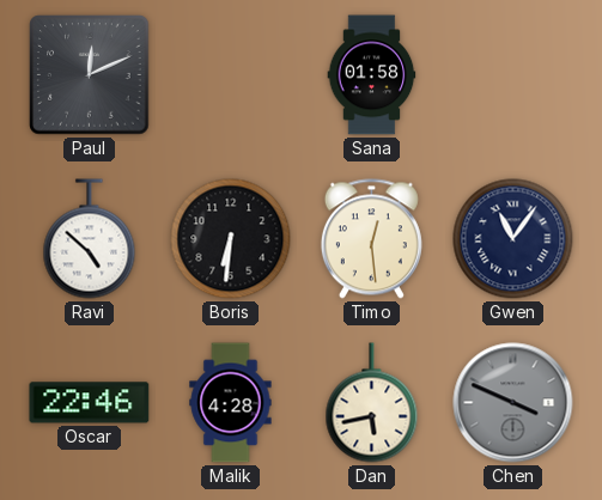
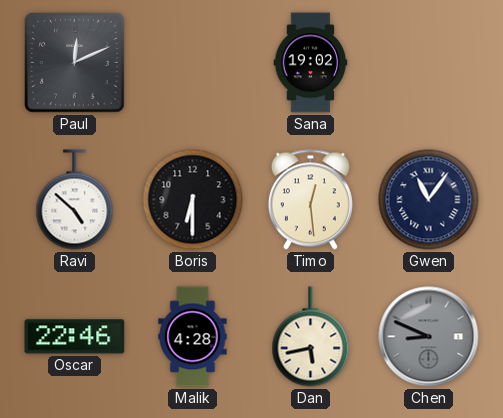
Sana: 01:58 -> 19:02
Boris: 6:31 -> 6:30
Chen: 3:49 -> 8:49
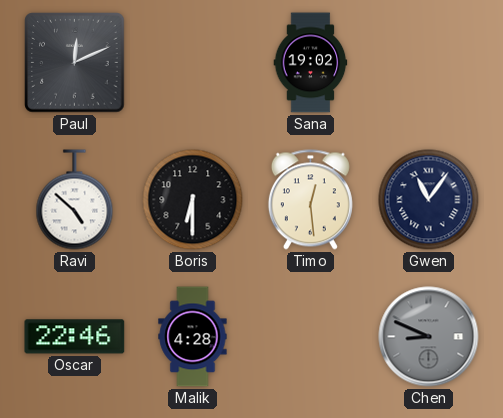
Dan: 5:43 -> none
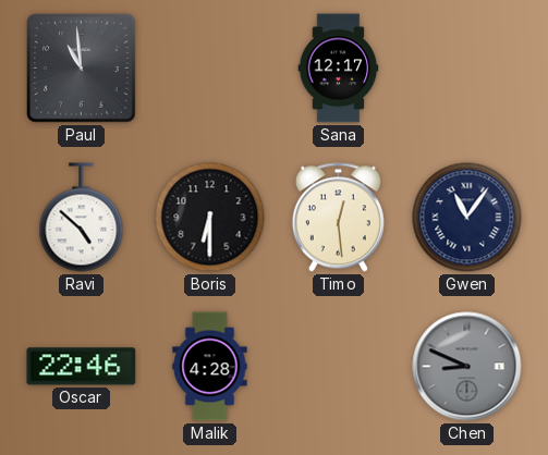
Paul: 12:11 -> 10:59
Sana: 19:02 -> 12:17
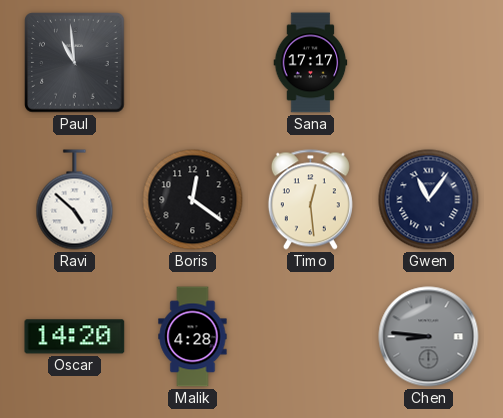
Sana: 12:17 -> 17:17
Boris: 6:30 -> 12:21
Oscar: 22:46 -> 14:20
Chen: 8:49 -> 8:46
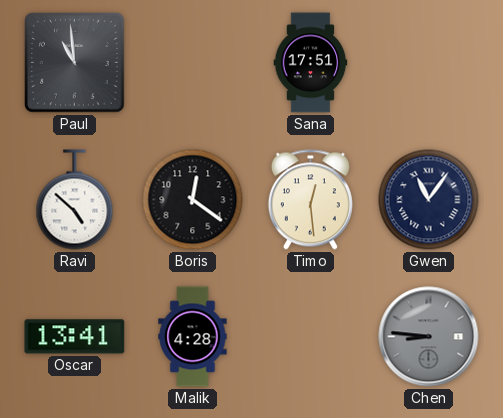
Sana: 17:17 -> 17:51
Oscar: 14:20 -> 13:41
